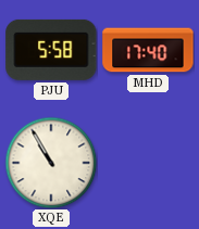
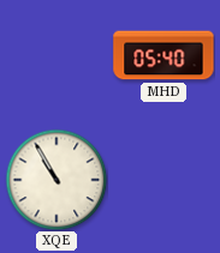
PJU: 5:58 -> none
MHD: 17:40 -> 05:40
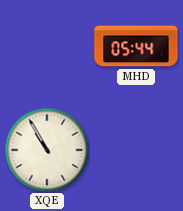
MHD: 05:40 -> 05:44
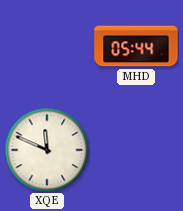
XQE: 10:55 -> 11:49
